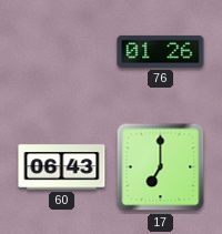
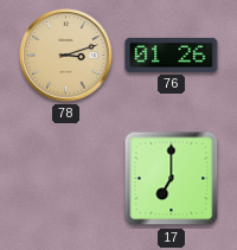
78: none -> 3:12
60: 06:43 -> none
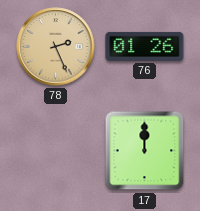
78: 3:12 -> 2:26
17: 7:00 -> 12:00
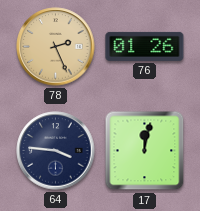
64: none -> 3:46
17: 12:00 -> 12:02
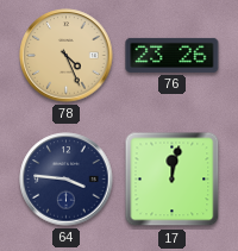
78: 2:26 -> 4:26
76: 01:26 -> 23:26
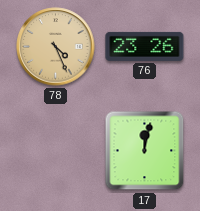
64: 3:46 -> none
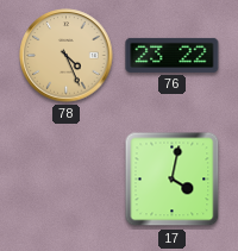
76: 23:26 -> 23:22
17: 12:02 -> 4:02
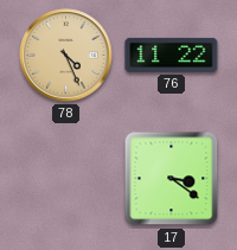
76: 23:22 -> 11:22
17: 4:02 -> 3:21
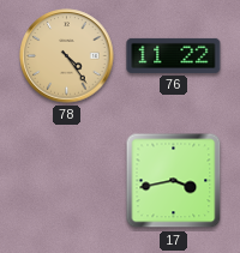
78: 4:26 -> 4:24
17: 3:21 -> 3:43
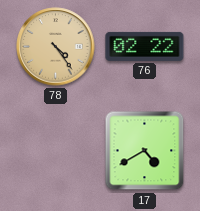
76: 11:22 -> 02:22
17: 3:43 -> 4:40
